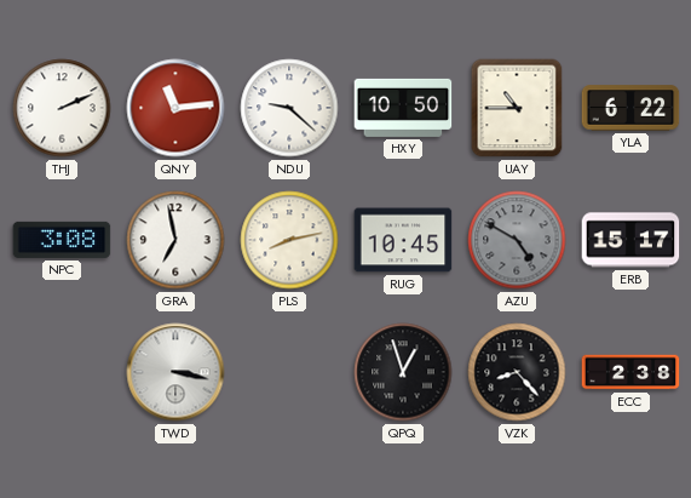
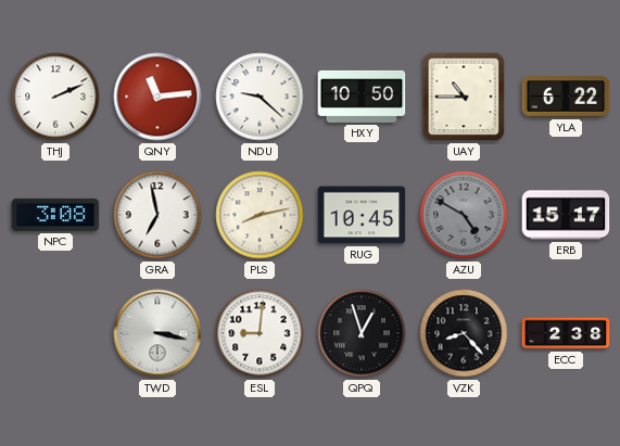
ESL: none -> 9:01
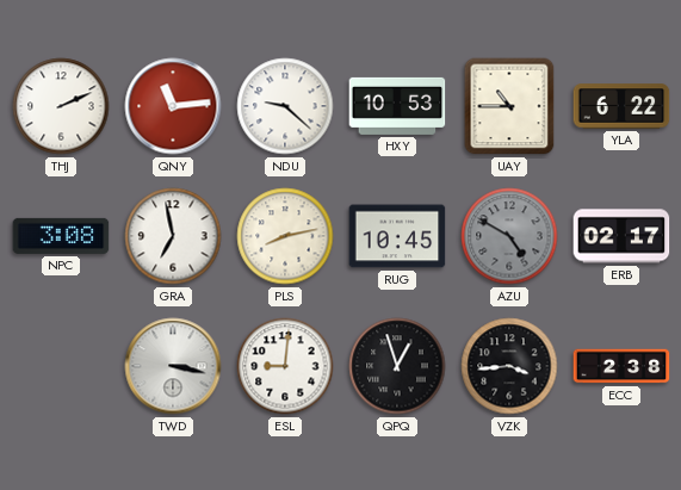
HXY: 10:50 -> 10:53
ERB: 15:17 -> 02:17
VZK: 8:23 -> 3:44
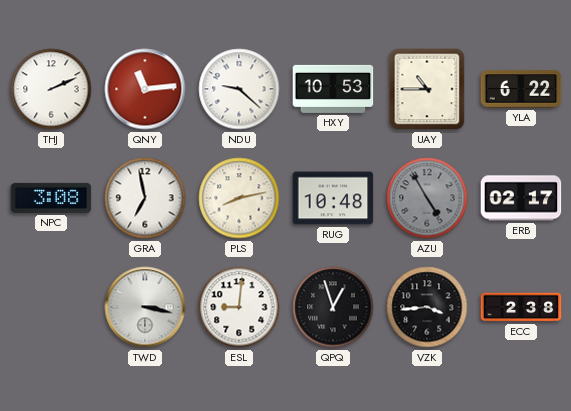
RUG: 10:45 -> 10:48
AZU: 4:50 -> 4:55
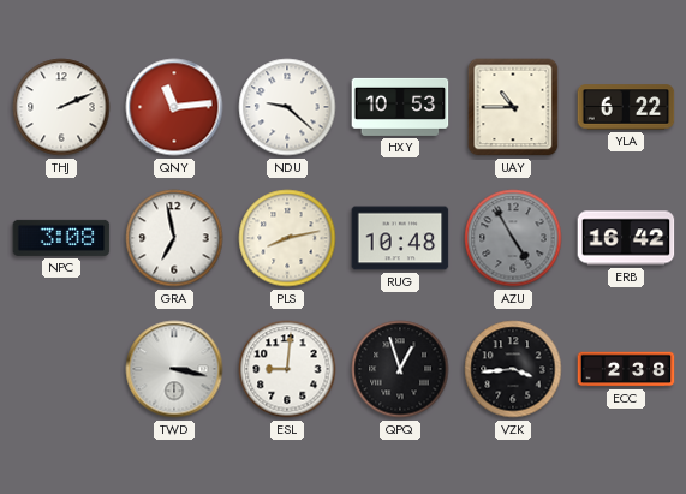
ERB: 02:17 -> 16:42
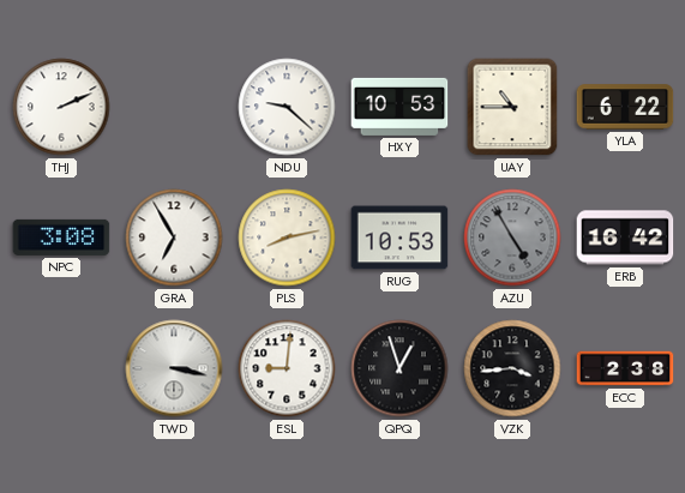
QNY: 11:14 -> none
GRA: 6:58 -> 6:55
RUG: 10:48 -> 10:53
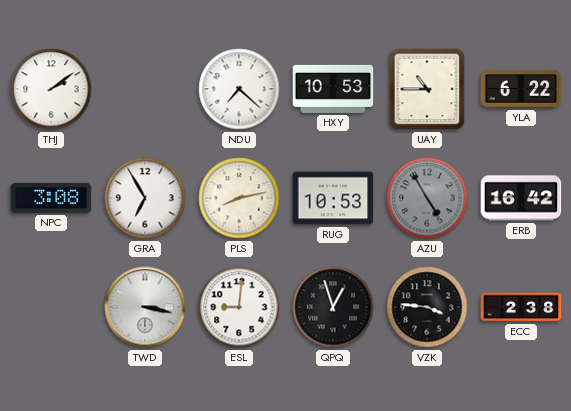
THJ: 2:11 -> 2:09
NDU: 9:22 -> 7:22
VZK: 3:44 -> 3:46
